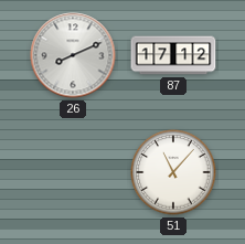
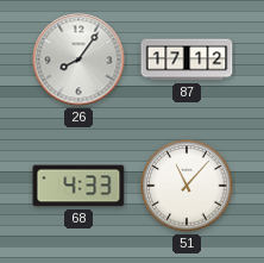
26: 8:11 -> 8:06
68: none -> 4:33
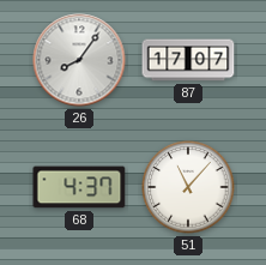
87: 17:12 -> 17:07
68: 4:33 -> 4:37
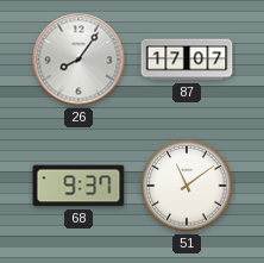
68: 4:37 -> 9:37
51: 11:07 -> 11:09
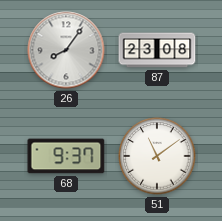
87: 17:07 -> 23:08
